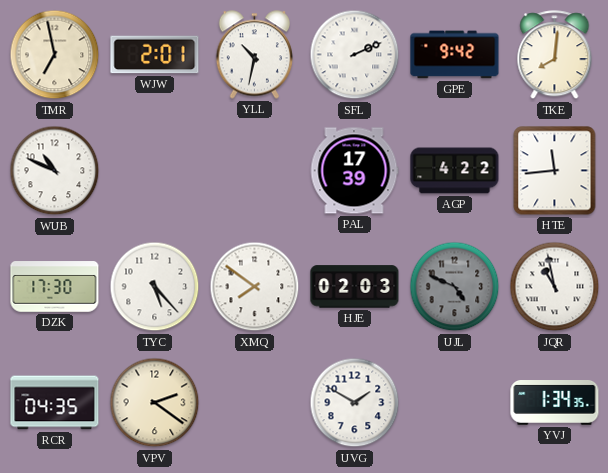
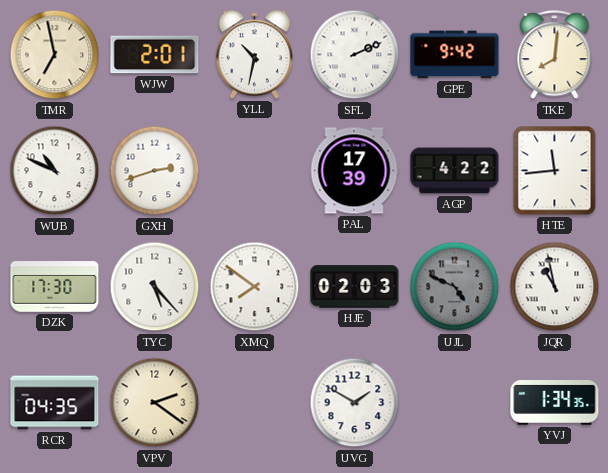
GXH: none -> 2:42
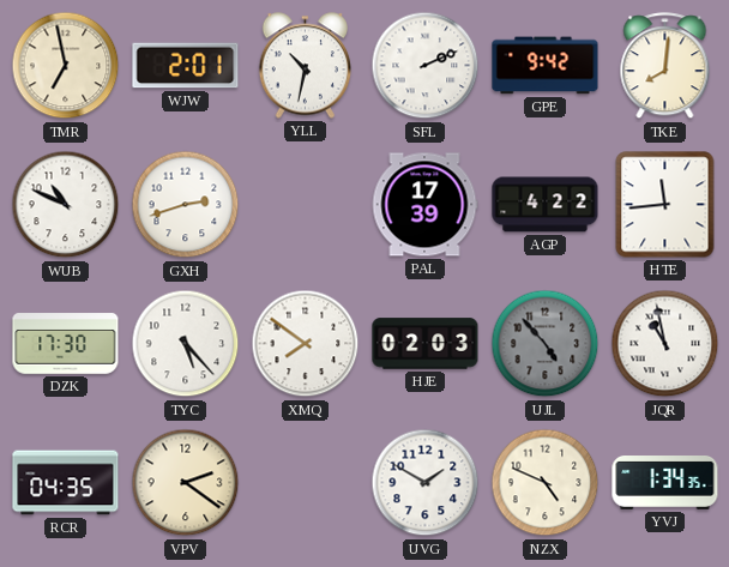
UJL: 4:49 -> 4:53
NZX: none -> 4:49
